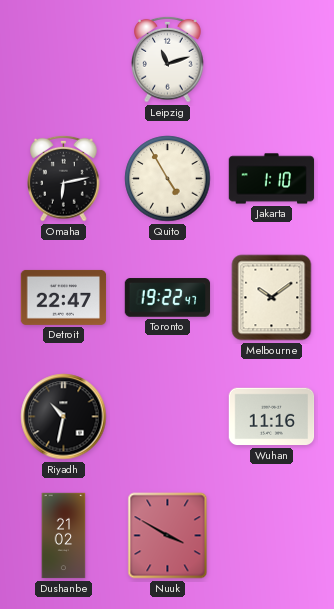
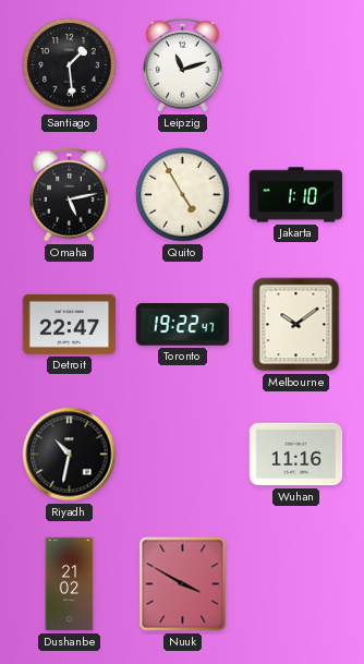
Santiago: none -> 1:29
Omaha: 6:13 -> 5:13
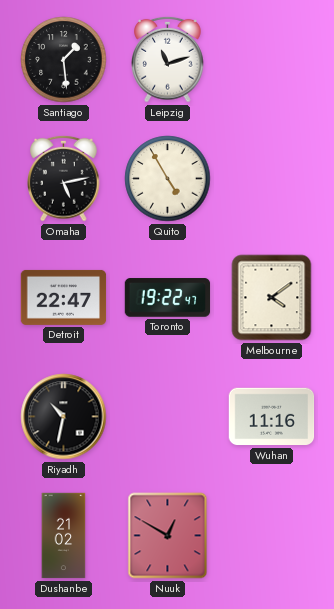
Jakarta: 1:10 -> none
Melbourne: 10:09 -> 4:09
Nuuk: 3:50 -> 12:50
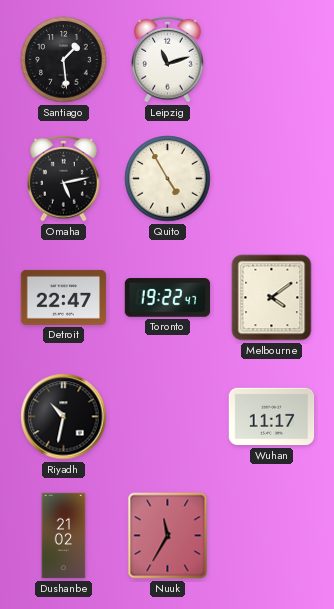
Wuhan: 11:16 -> 11:17
Nuuk: 12:50 -> 11:35
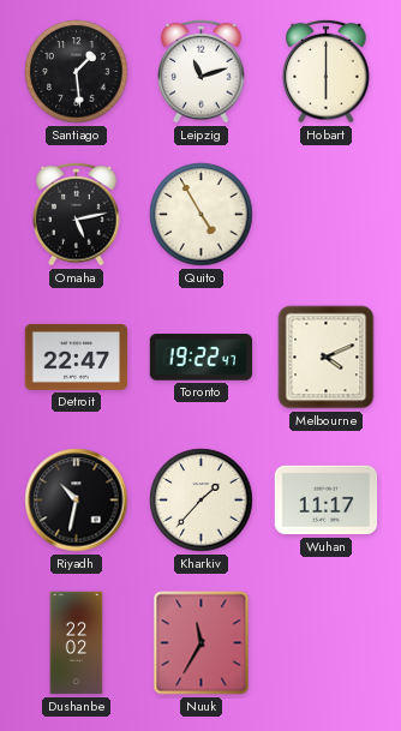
Hobart: none -> 6:00
Melbourne: 4:09 -> 4:11
Kharkiv: none -> 1:37
Dushanbe: 21:02 -> 22:02
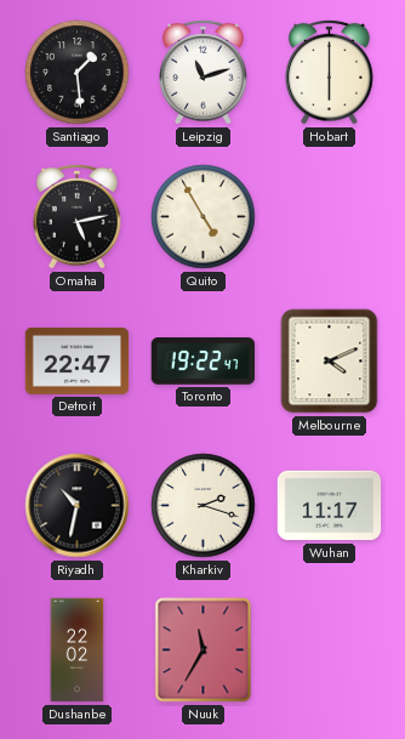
Kharkiv: 1:37 -> 2:18
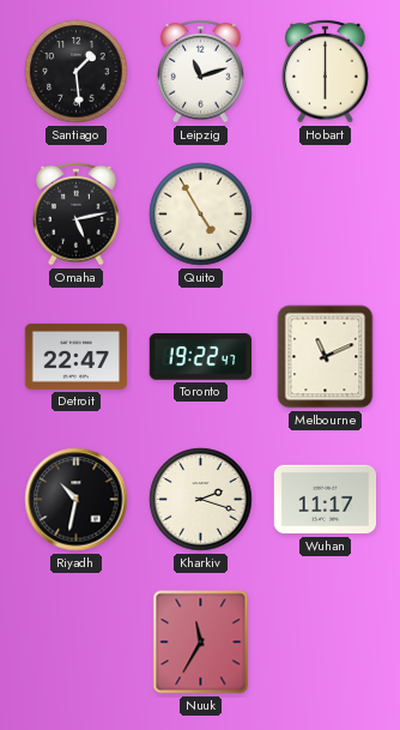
Melbourne: 4:11 -> 11:11
Dushanbe: 22:02 -> none
